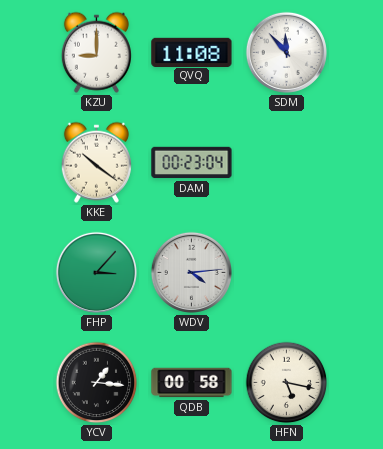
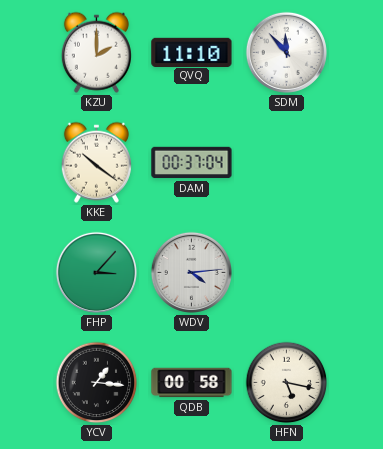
KZU: 9:00 -> 2:00
QVQ: 11:08 -> 11:10
DAM: 00:23 -> 00:37
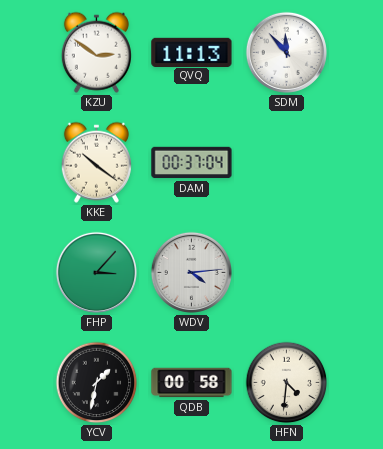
KZU: 2:00 -> 2:51
QVQ: 11:10 -> 11:13
YCV: 1:16 -> 1:32
HFN: 5:17 -> 4:31
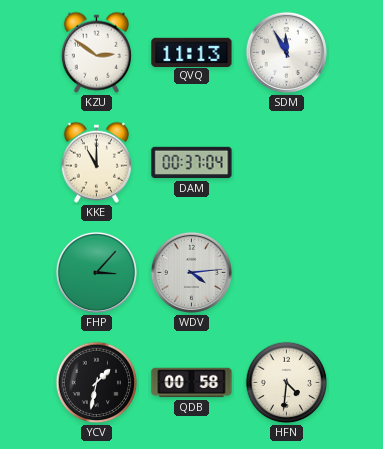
SDM: 11:53 -> 11:55
KKE: 10:21 -> 11:00
